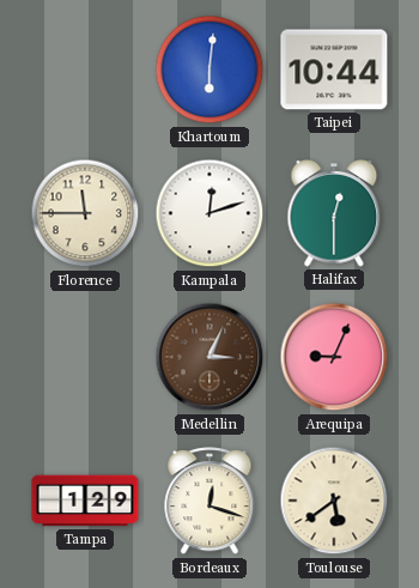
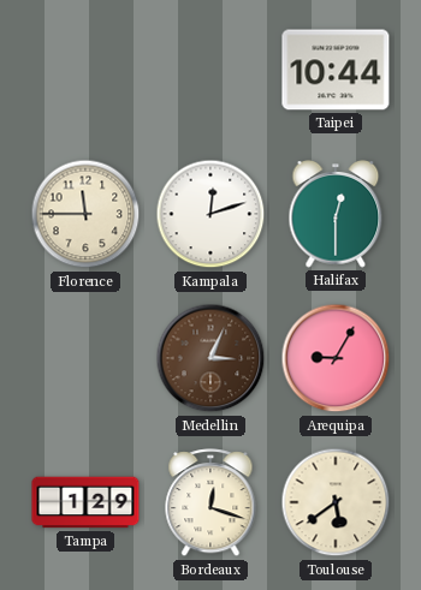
Khartoum: 6:01 -> none
Arequipa: 9:04 -> 9:05
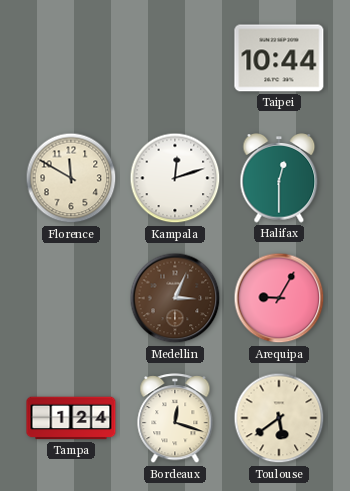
Florence: 11:45 -> 11:50
Tampa: 1:29 -> 1:24
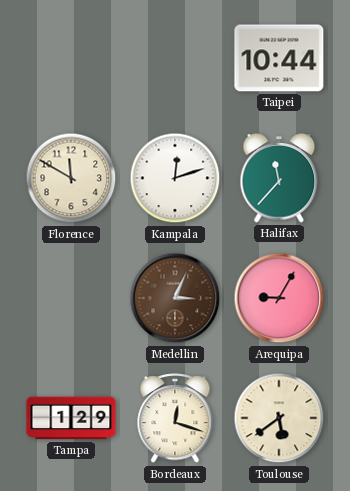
Halifax: 12:30 -> 11:37
Tampa: 1:24 -> 1:29
